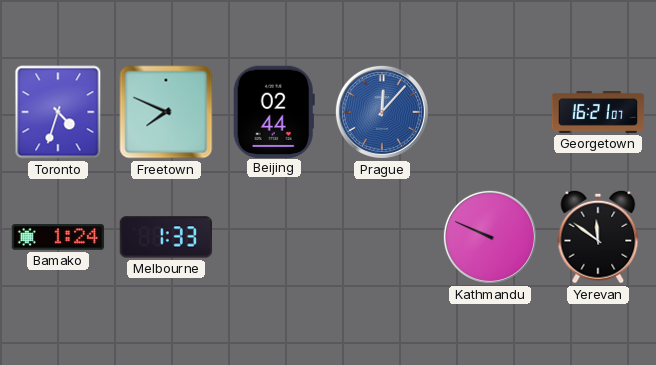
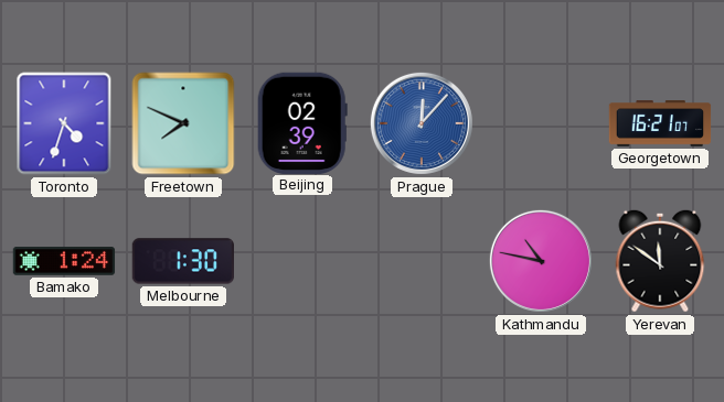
Beijing: 02:44 -> 02:39
Melbourne: 1:33 -> 1:30
Kathmandu: 9:49 -> 10:47
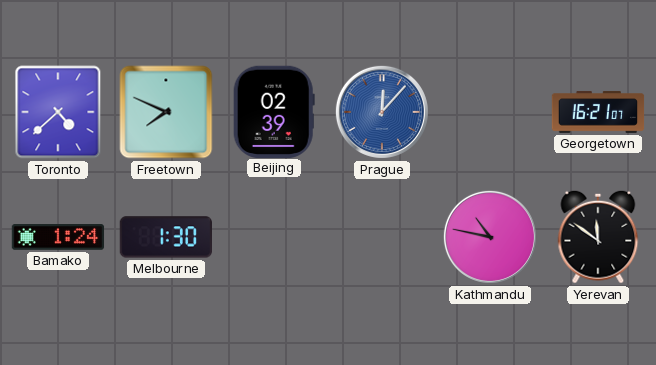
Toronto: 4:33 -> 4:38
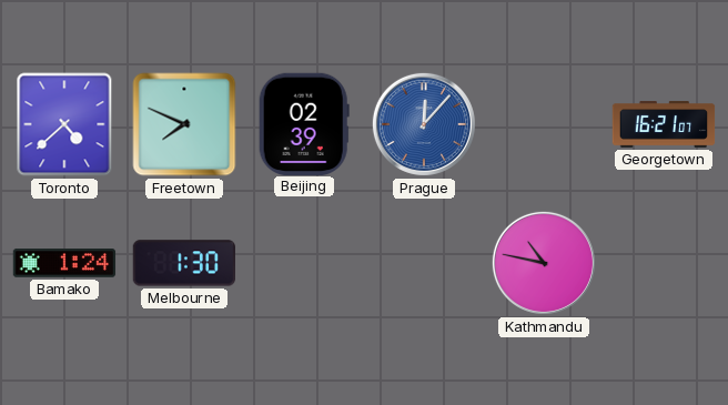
Yerevan: 11:51 -> none
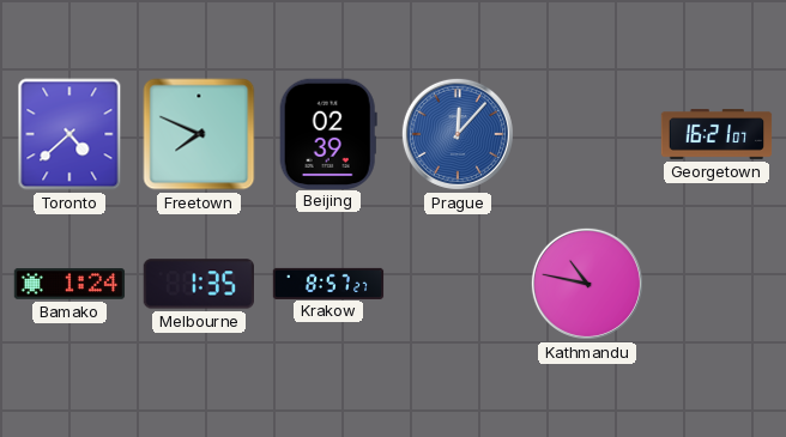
Melbourne: 1:30 -> 1:35
Krakow: none -> 8:57
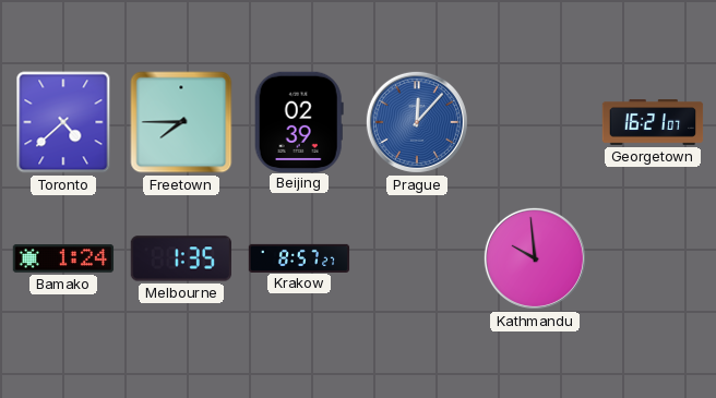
Freetown: 7:49 -> 7:45
Kathmandu: 10:47 -> 9:59
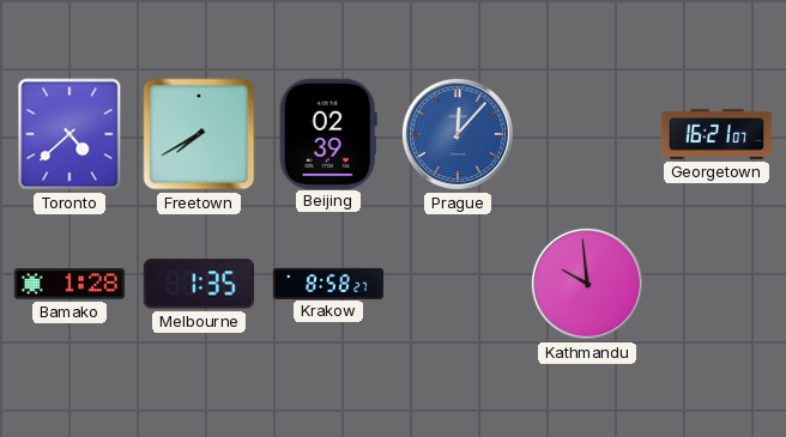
Freetown: 7:45 -> 7:40
Bamako: 1:24 -> 1:28
Krakow: 8:57 -> 8:58
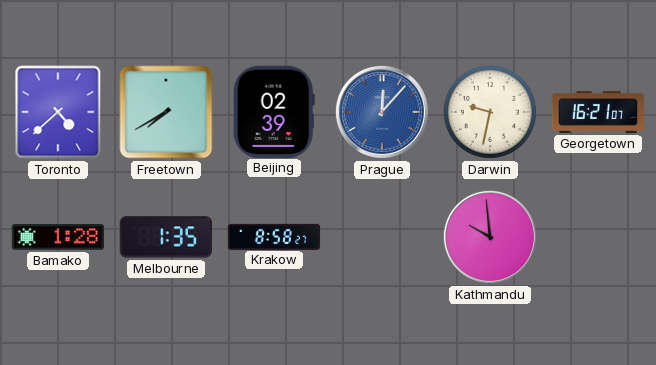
Darwin: none -> 9:32
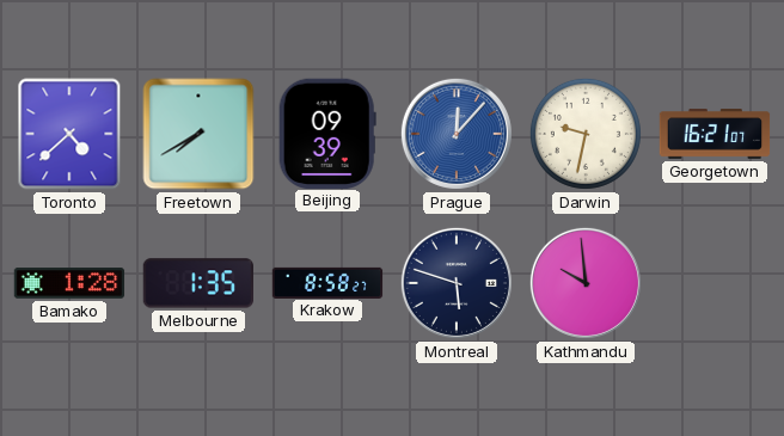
Beijing: 02:39 -> 09:39
Montreal: none -> 5:48
